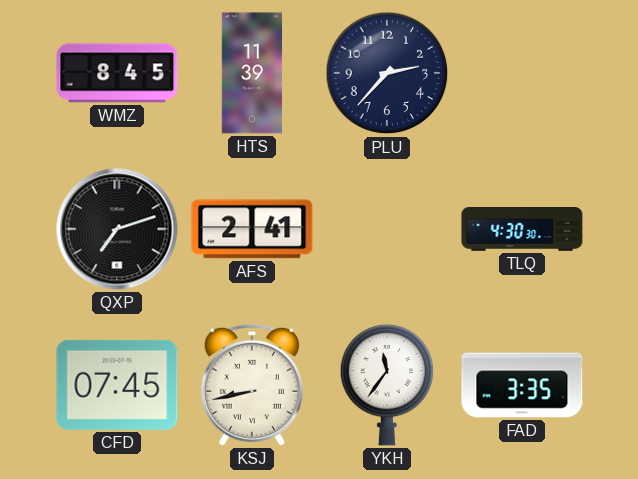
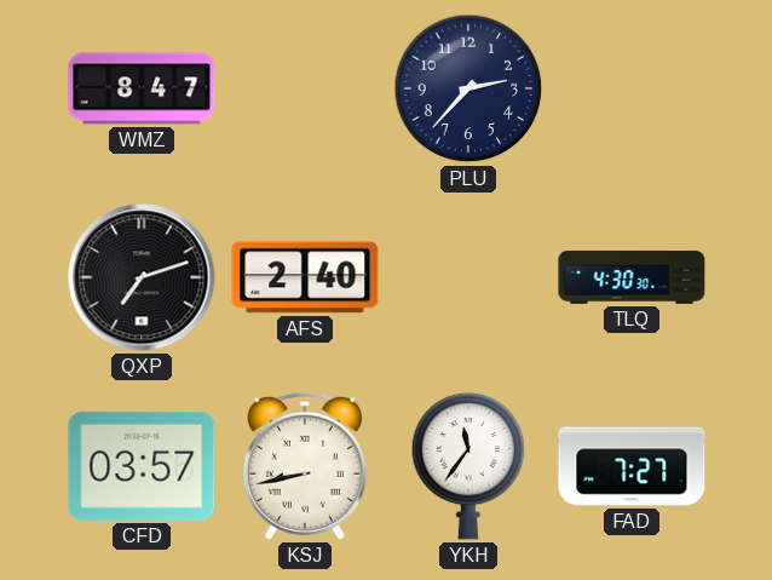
WMZ: 8:45 -> 8:47
HTS: 11:39 -> none
AFS: 2:41 -> 2:40
CFD: 07:45 -> 03:57
FAD: 3:35 -> 7:27
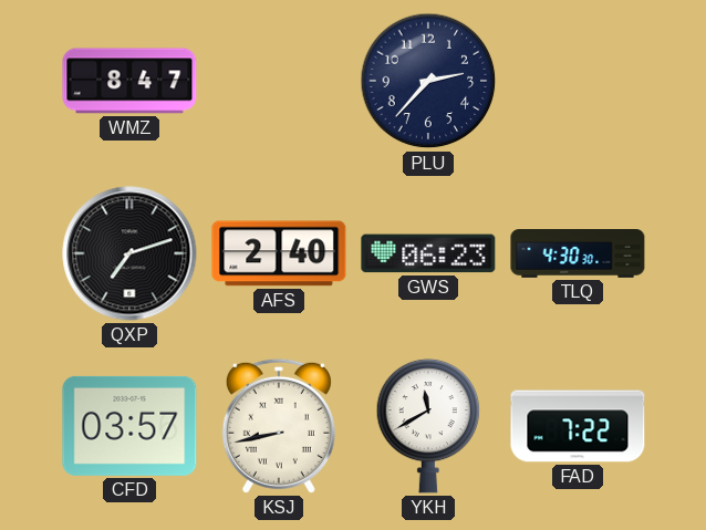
GWS: none -> 06:23
YKH: 11:36 -> 11:40
FAD: 7:27 -> 7:22
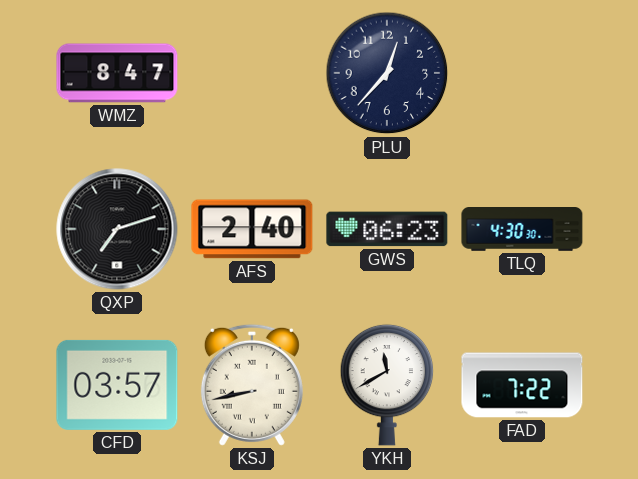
PLU: 2:37 -> 12:37
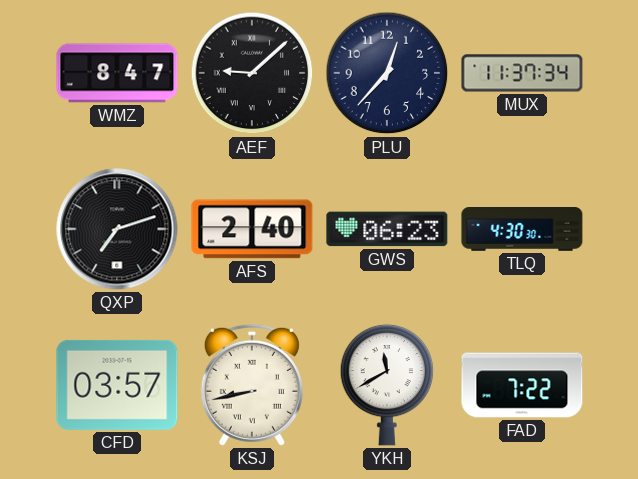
AEF: none -> 9:08
MUX: none -> 11:37
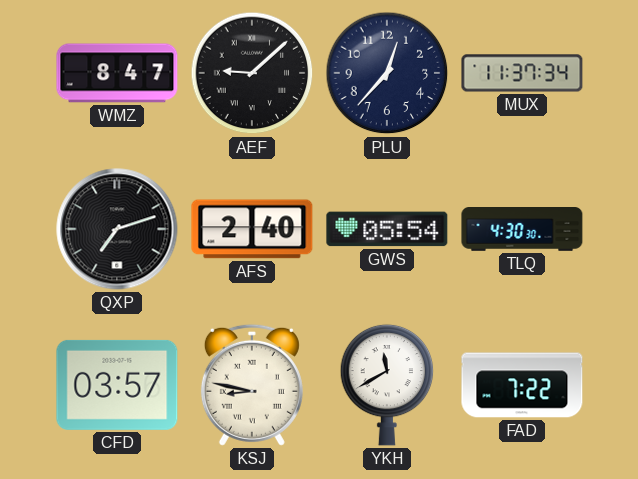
GWS: 06:23 -> 05:54
KSJ: 8:43 -> 8:47
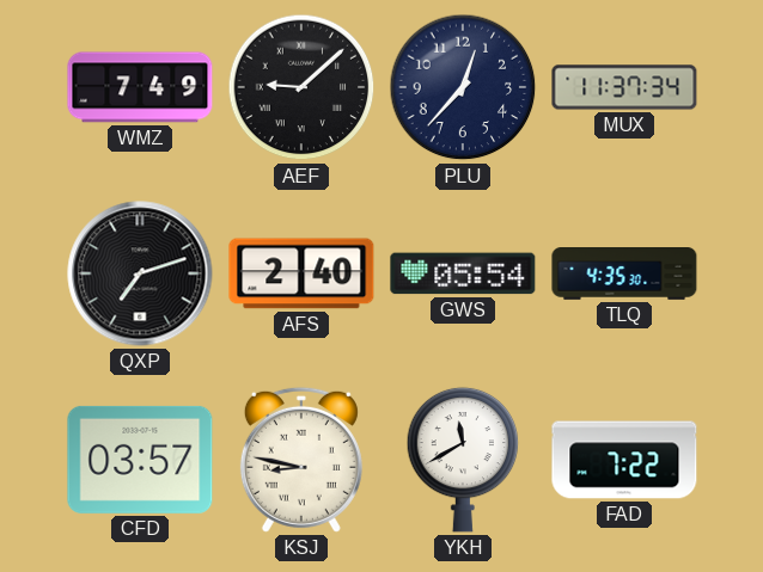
WMZ: 8:47 -> 7:49
TLQ: 4:30 -> 4:35
